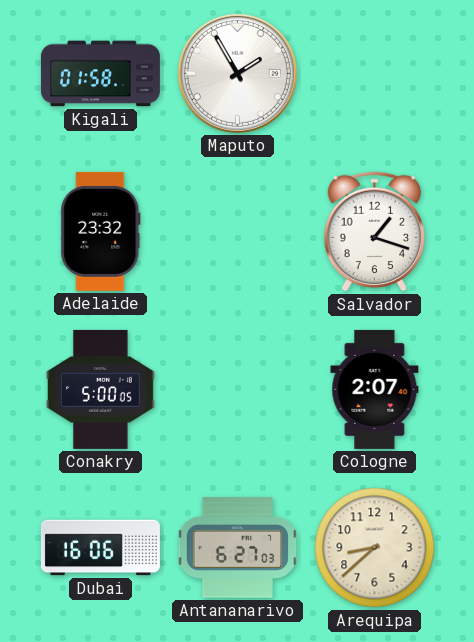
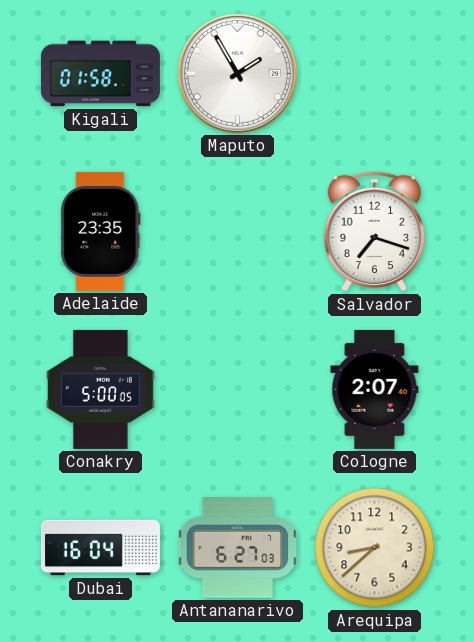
Adelaide: 23:32 -> 23:35
Salvador: 1:18 -> 7:18
Dubai: 16:06 -> 16:04
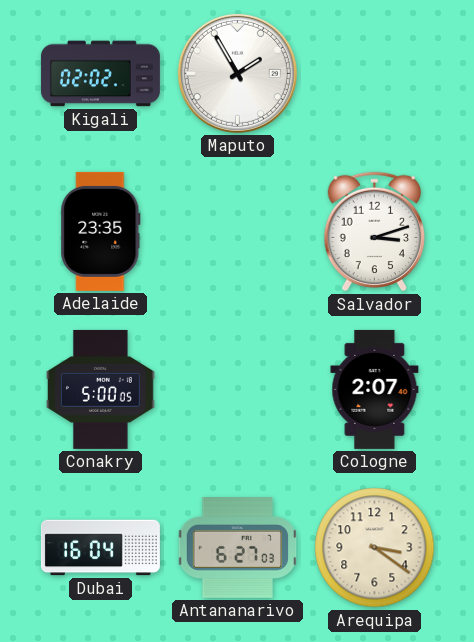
Kigali: 01:58 -> 02:02
Salvador: 7:18 -> 3:12
Arequipa: 8:38 -> 3:21
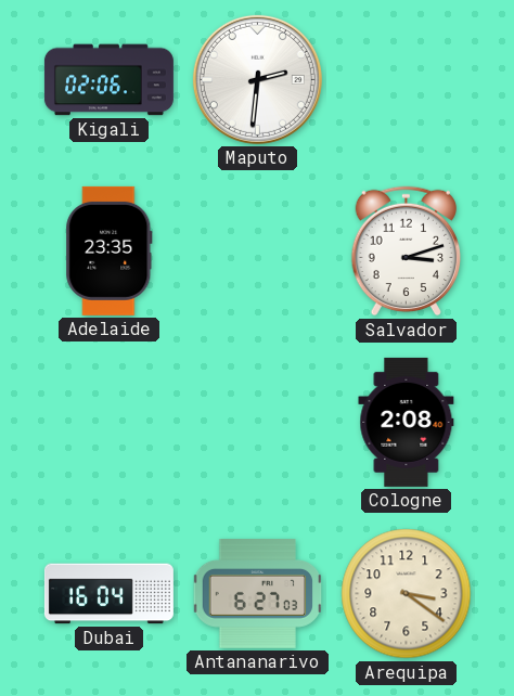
Kigali: 02:02 -> 02:06
Maputo: 1:55 -> 2:31
Conakry: 5:00 -> none
Cologne: 2:07 -> 2:08
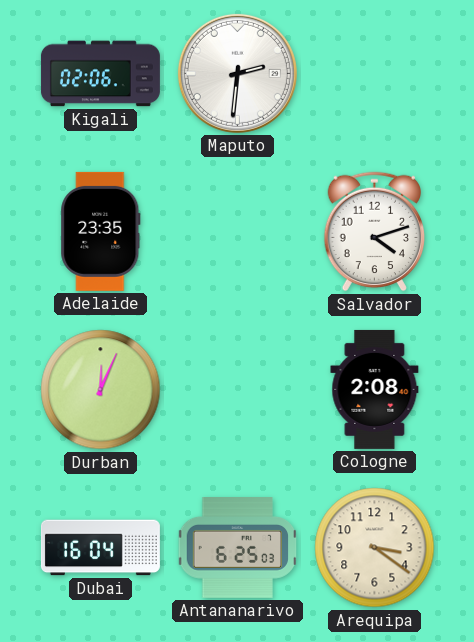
Salvador: 3:12 -> 4:12
Durban: none -> 12:04
Antananarivo: 6:27 -> 6:25
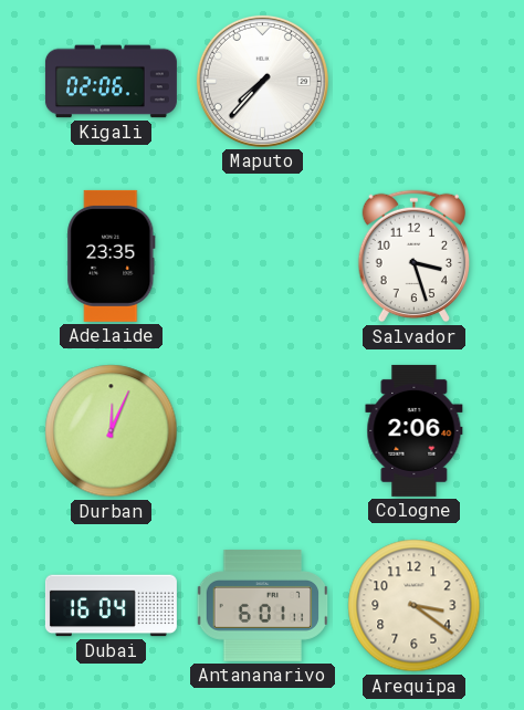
Maputo: 2:31 -> 7:37
Salvador: 4:12 -> 3:27
Cologne: 2:08 -> 2:06
Antananarivo: 6:25 -> 6:01
